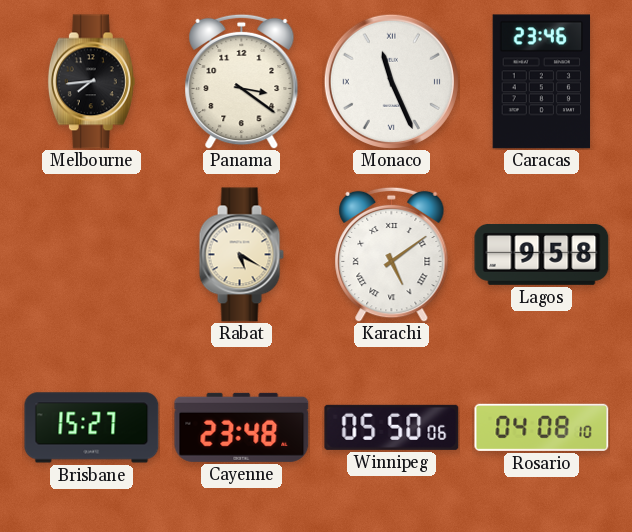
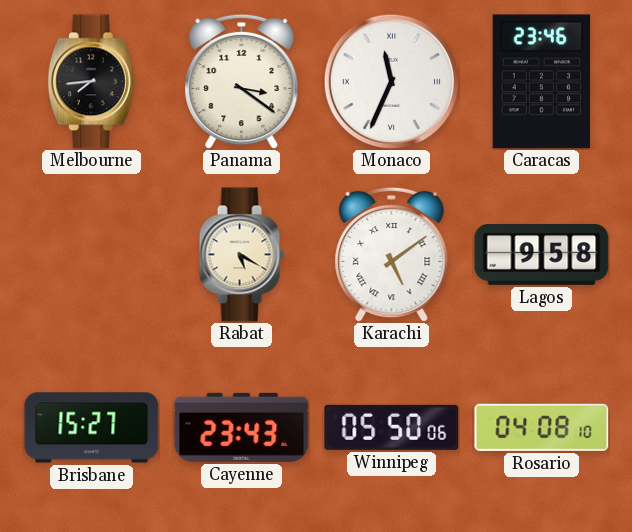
Monaco: 11:26 -> 11:34
Cayenne: 23:48 -> 23:43
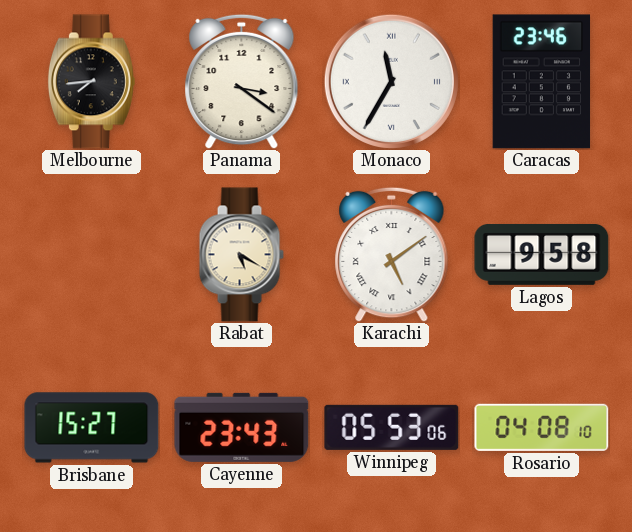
Monaco: 11:34 -> 11:35
Winnipeg: 05:50 -> 05:53
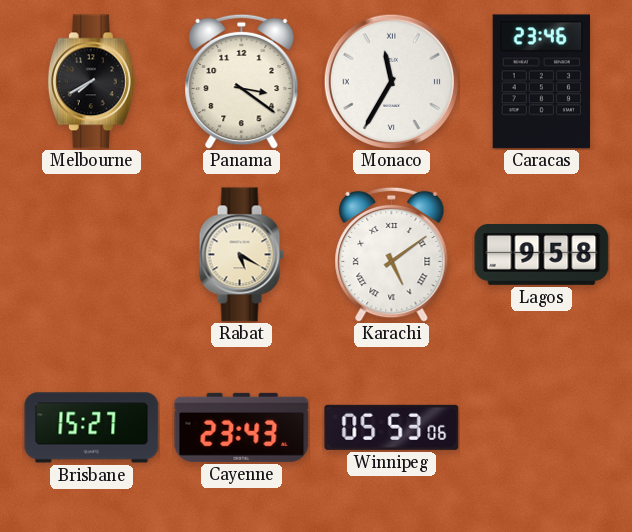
Melbourne: 7:44 -> 7:40
Rosario: 04:08 -> none
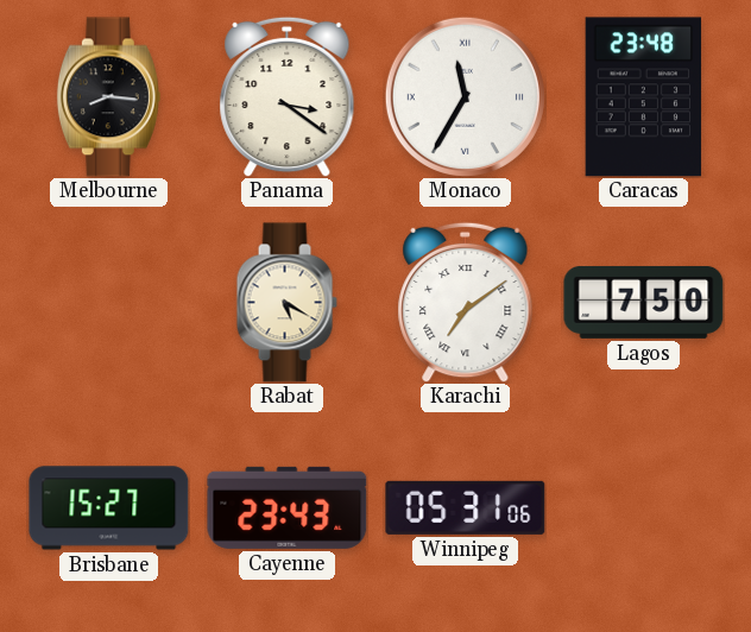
Melbourne: 7:40 -> 8:16
Caracas: 23:46 -> 23:48
Karachi: 5:09 -> 7:09
Lagos: 9:58 -> 7:50
Winnipeg: 05:53 -> 05:31
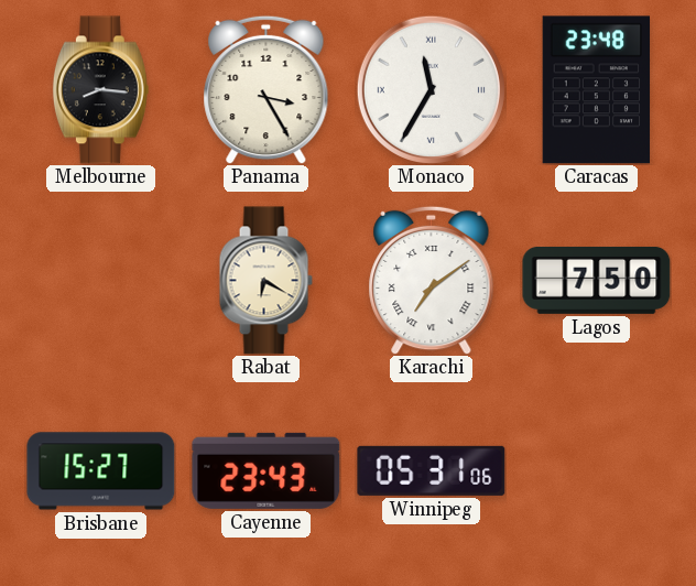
Panama: 3:21 -> 3:25
Rabat: 5:20 -> 6:20
